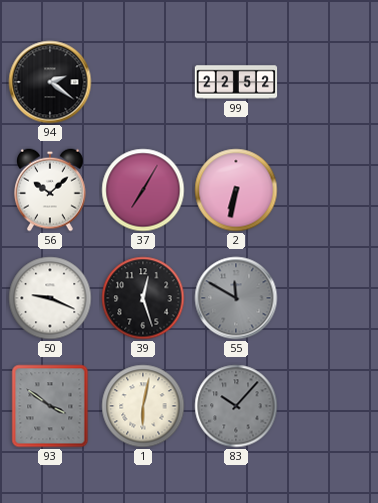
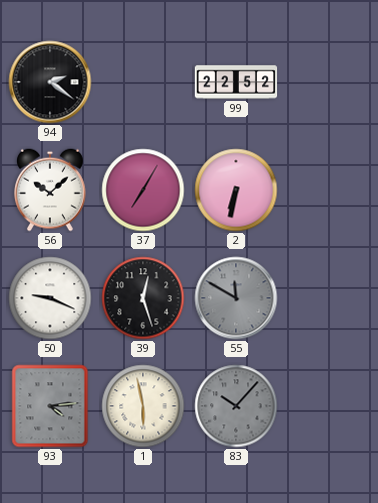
93: 3:51 -> 4:14
1: 6:02 -> 5:58
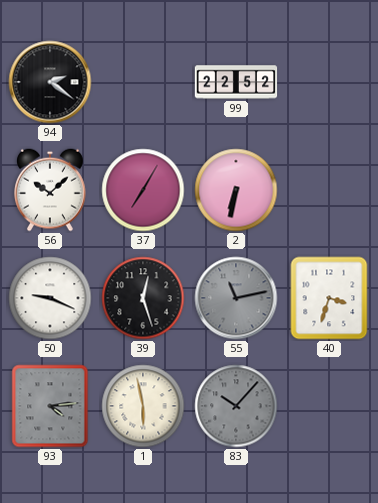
55: 11:50 -> 11:13
40: none -> 3:33
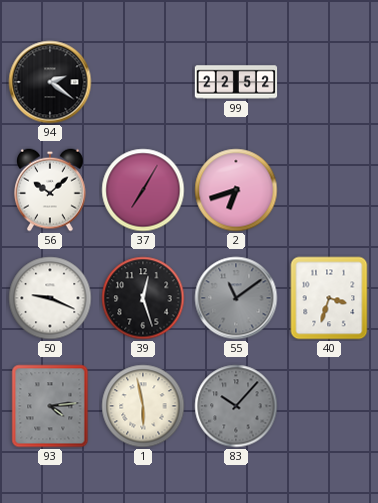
2: 6:32 -> 6:42
55: 11:13 -> 11:09
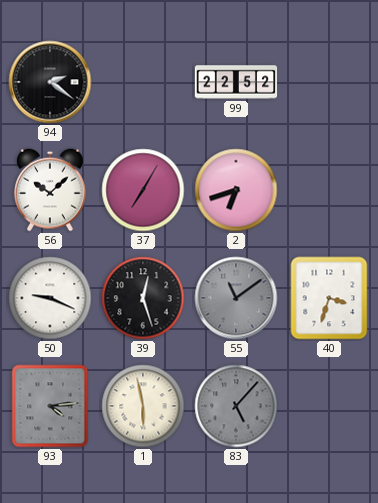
83: 10:07 -> 5:07
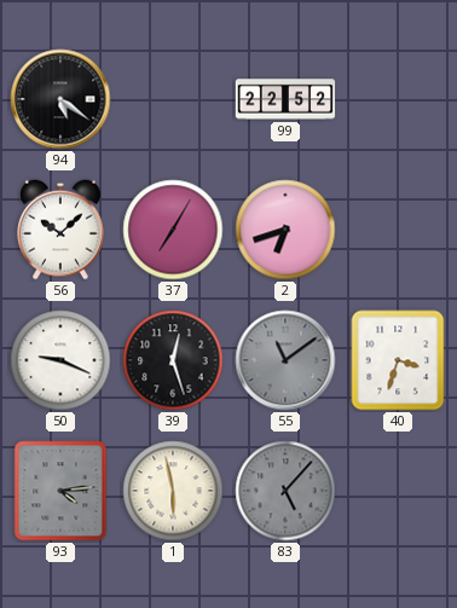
94: 2:21 -> 5:21
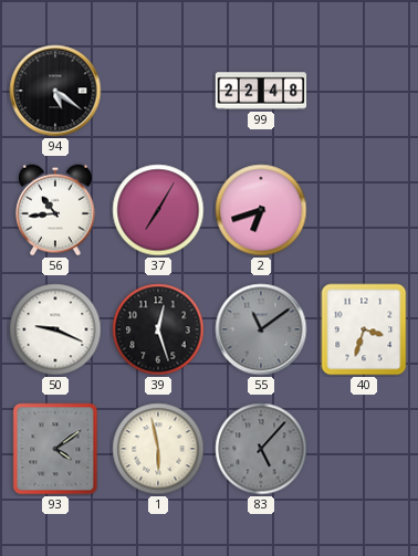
99: 22:52 -> 22:48
56: 10:08 -> 10:44
93: 4:14 -> 4:09
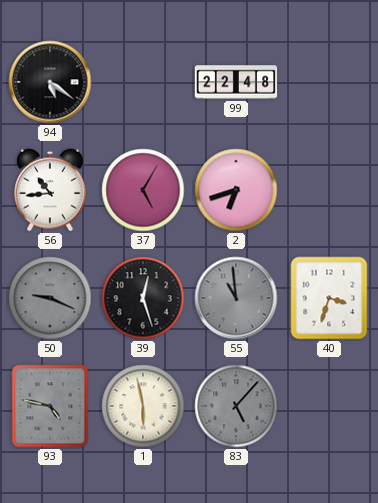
37: 7:05 -> 5:05
50 dial: white -> grey
55: 11:09 -> 10:59
93: 4:09 -> 4:47
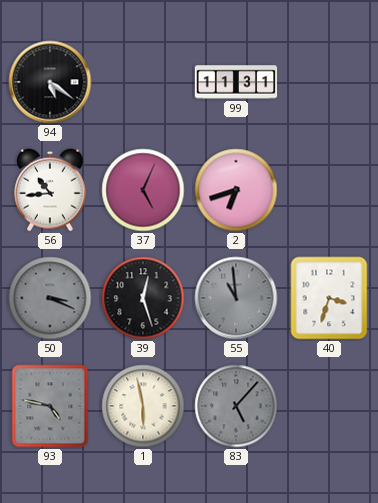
99: 22:48 -> 11:31
37: 5:05 -> 5:04
50: 9:19 -> 3:19
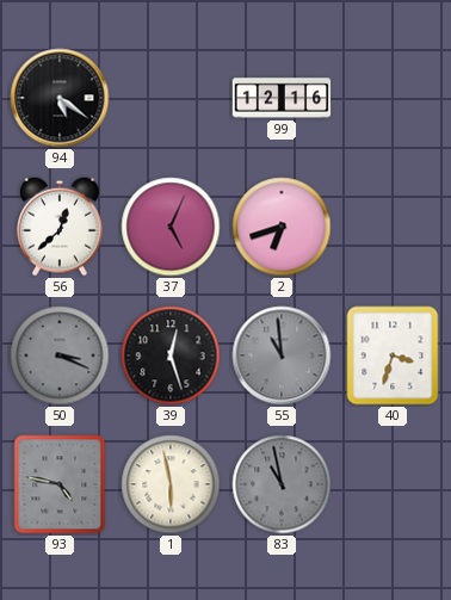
99: 11:31 -> 12:16
56: 10:44 -> 12:38
83: 5:07 -> 10:58
